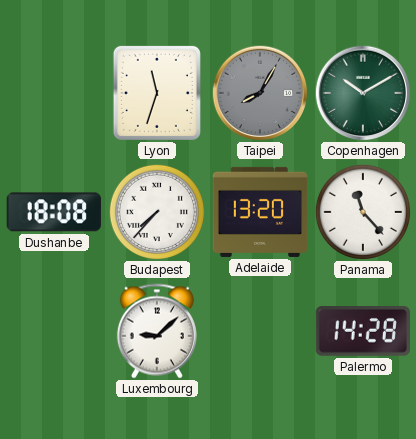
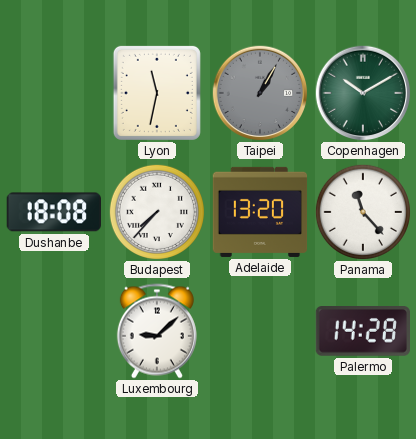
Lyon: 11:33 -> 11:32
Taipei: 8:05 -> 1:05
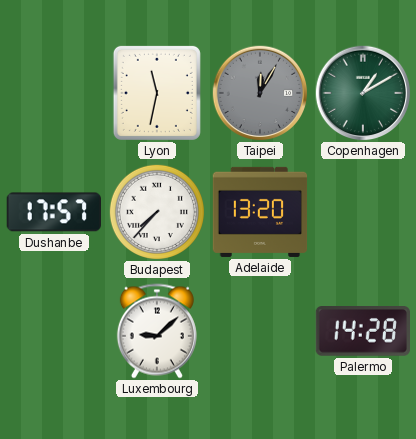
Taipei: 1:05 -> 12:05
Copenhagen: 10:10 -> 1:10
Dushanbe: 18:08 -> 17:57
Panama: 11:23 -> none
